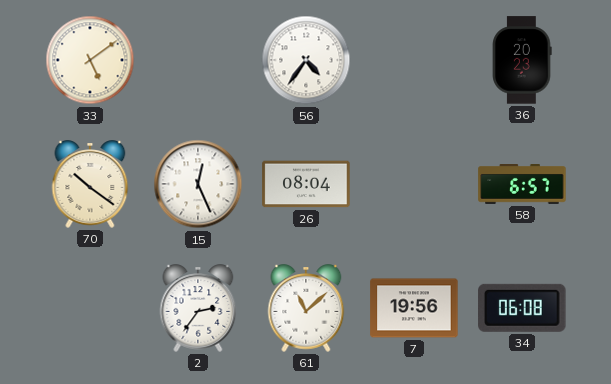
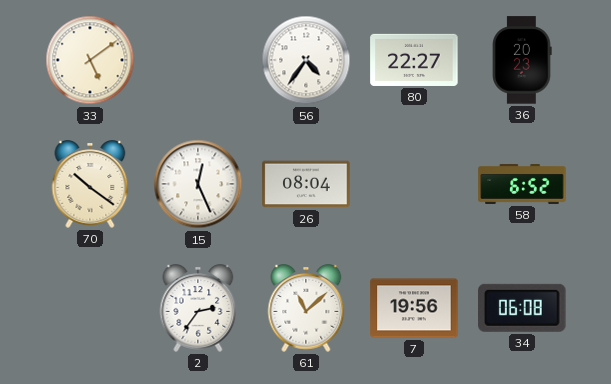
80: none -> 22:27
58: 6:57 -> 6:52
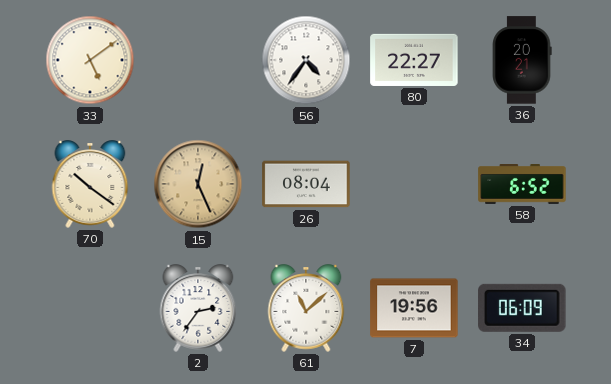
36: 20:23 -> 20:21
15 dial: white -> champagne
34: 06:08 -> 06:09
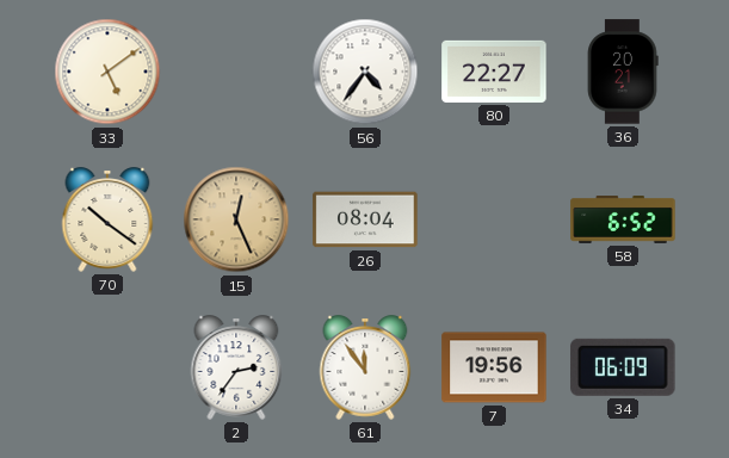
61: 11:08 -> 11:54
